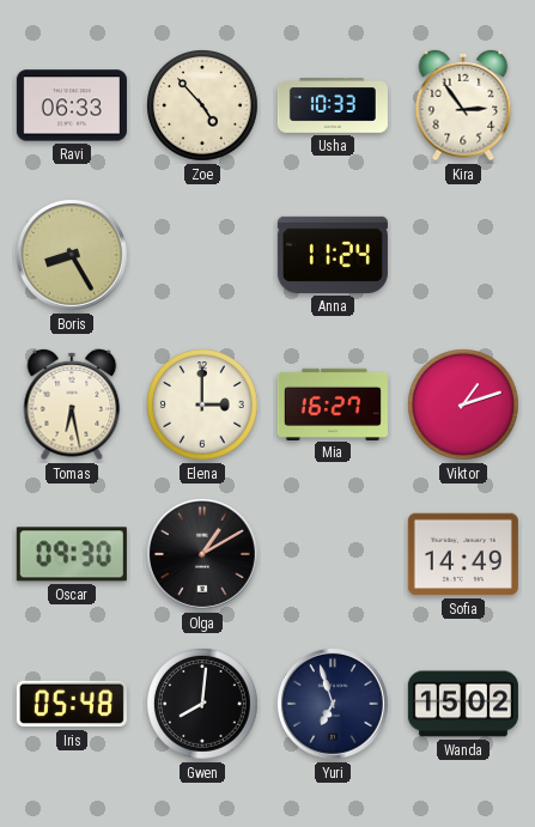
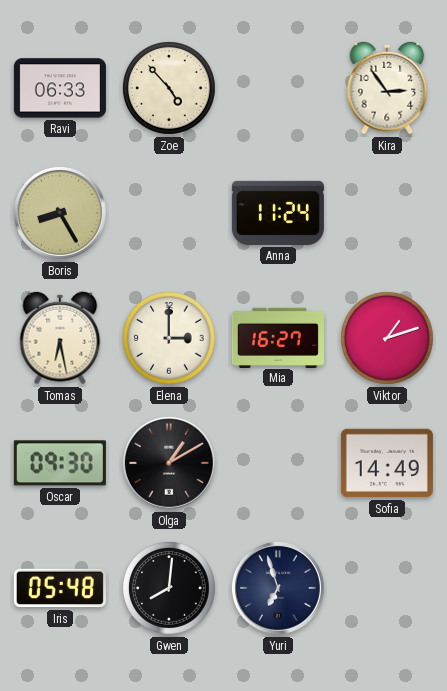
Usha: 10:33 -> none
Wanda: 15:02 -> none
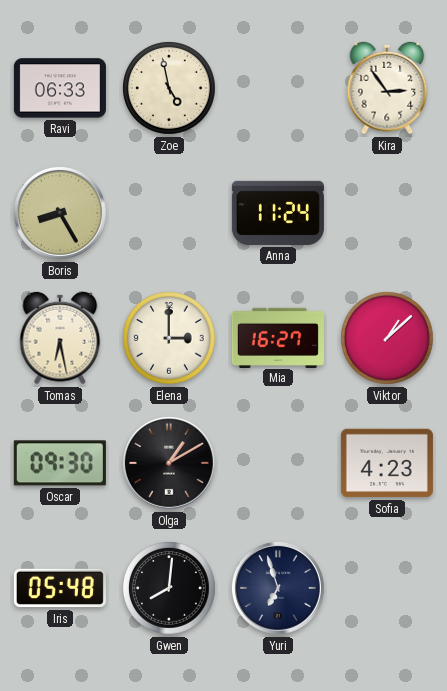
Zoe: 4:53 -> 4:58
Viktor: 1:12 -> 1:08
Sofia: 14:49 -> 4:23
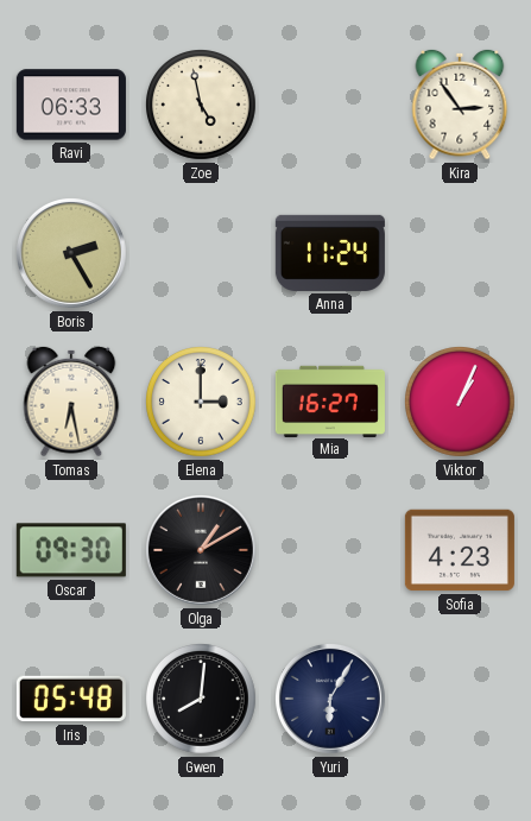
Boris: 8:25 -> 2:25
Viktor: 1:08 -> 1:04
Yuri: 6:57 -> 6:05
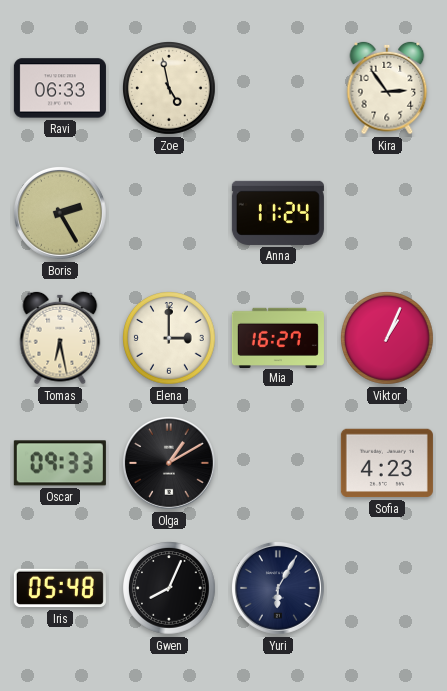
Oscar: 09:30 -> 09:33
Gwen: 8:01 -> 8:04
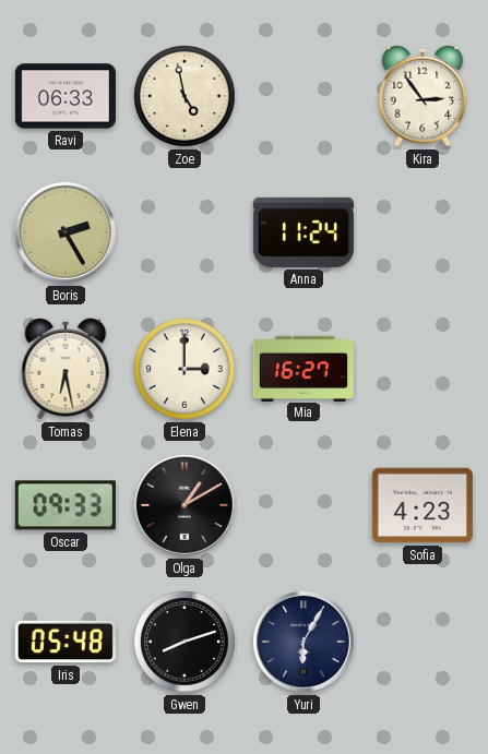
Viktor: 1:04 -> none
Gwen: 8:04 -> 8:12
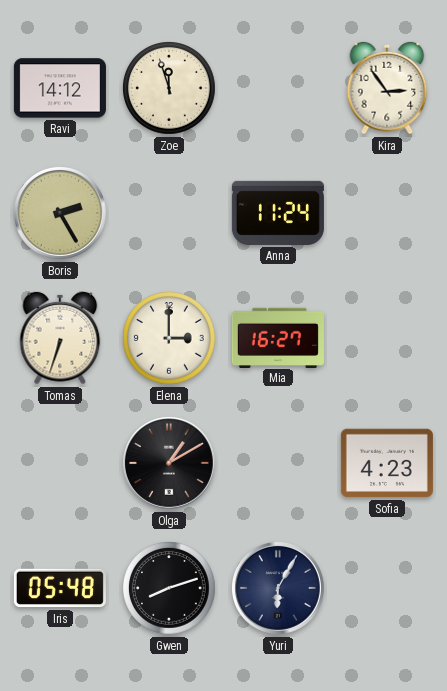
Ravi: 06:33 -> 14:12
Zoe: 4:58 -> 11:57
Tomas: 6:28 -> 6:33
Oscar: 09:33 -> none
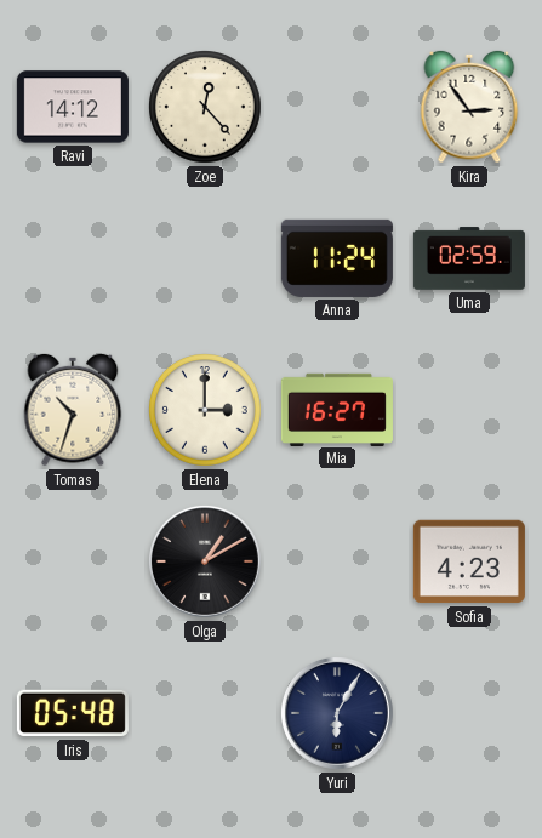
Zoe: 11:57 -> 12:23
Boris: 2:25 -> none
Uma: none -> 02:59
Tomas: 6:33 -> 10:33
Gwen: 8:12 -> none
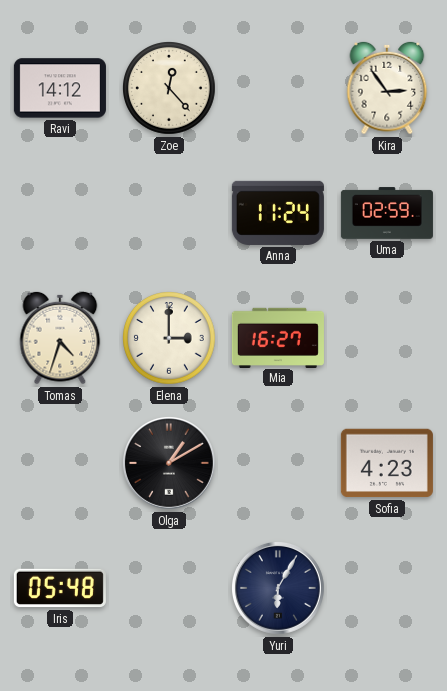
Tomas: 10:33 -> 4:33
